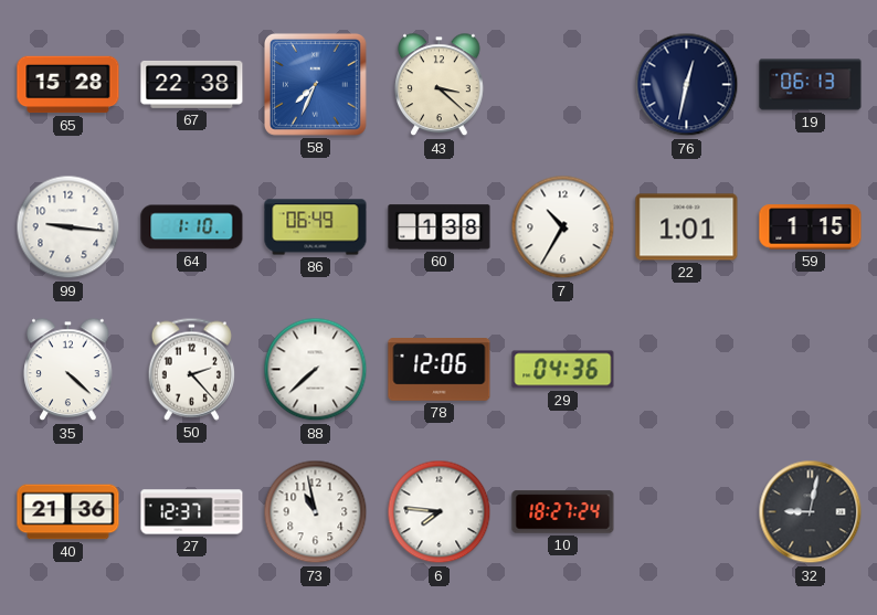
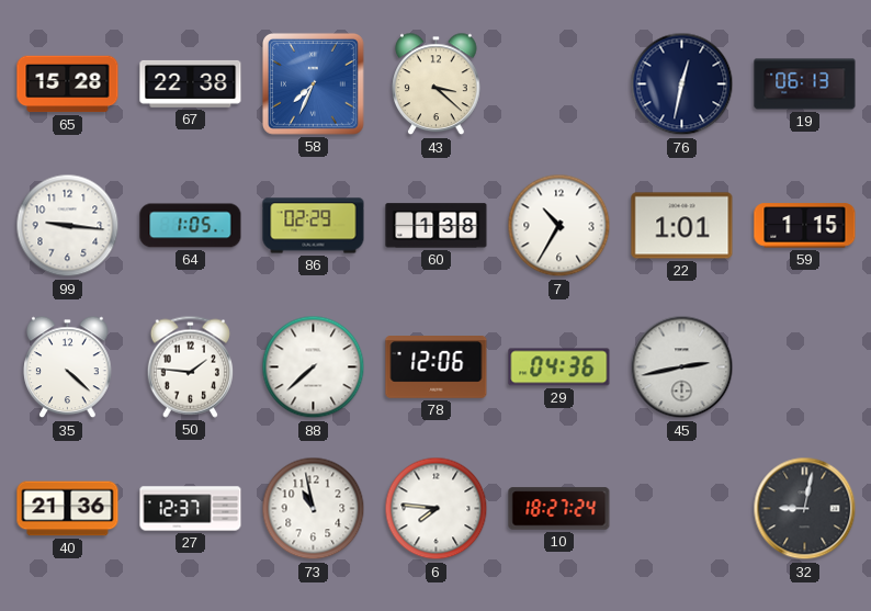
64: 1:10 -> 1:05
86: 06:49 -> 02:29
50: 2:23 -> 1:46
45: none -> 2:43
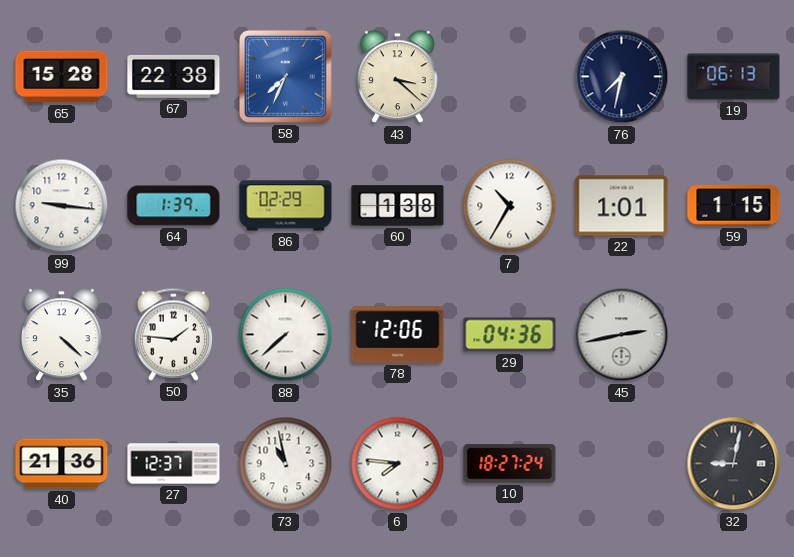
76: 12:32 -> 7:32
64: 1:05 -> 1:39
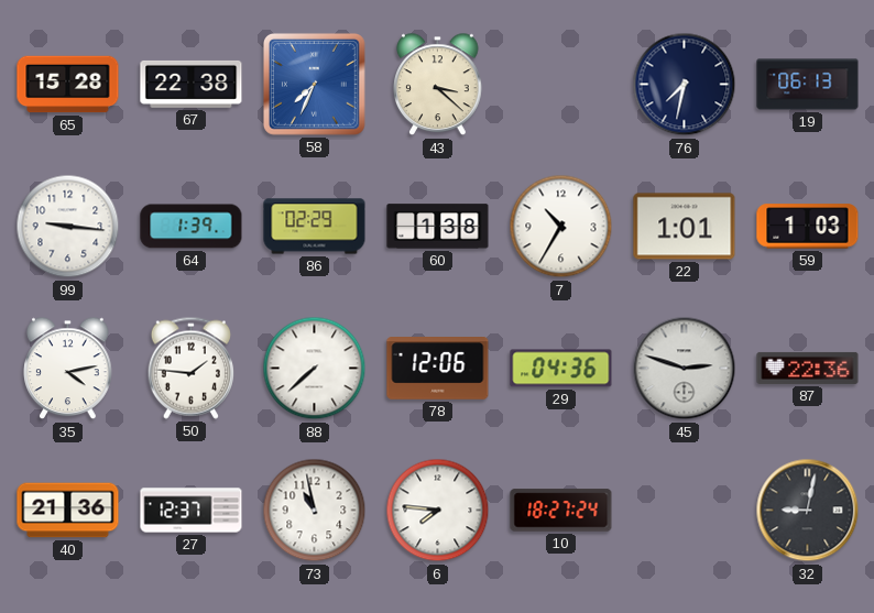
59: 1:15 -> 1:03
35: 4:22 -> 4:13
45: 2:43 -> 2:48
87: none -> 22:36
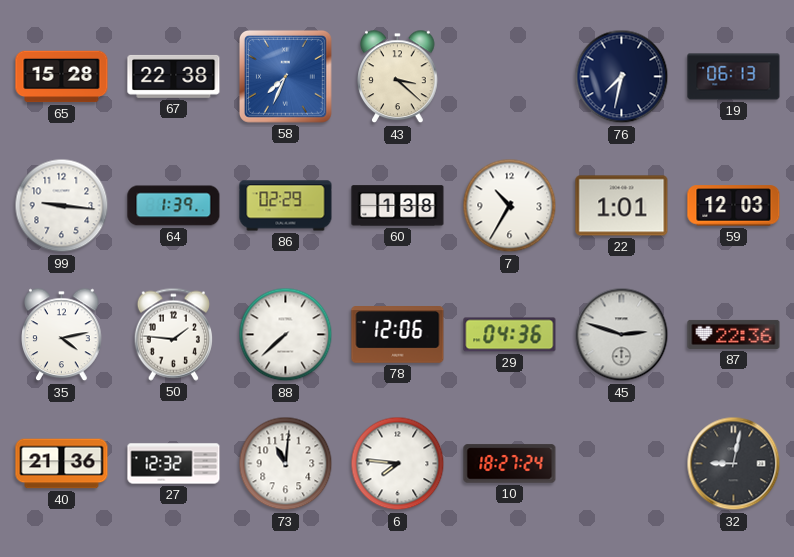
59: 1:03 -> 12:03
27: 12:37 -> 12:32
73: 10:58 -> 11:01
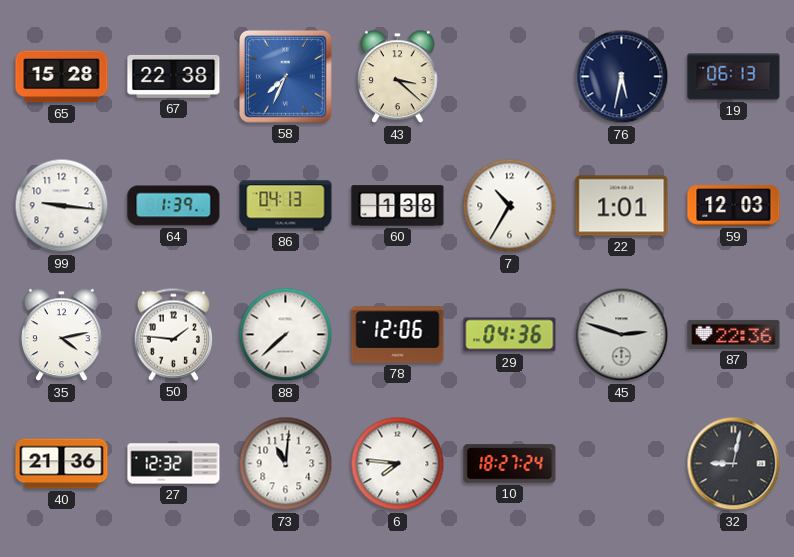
76: 7:32 -> 5:32
86: 02:29 -> 04:13
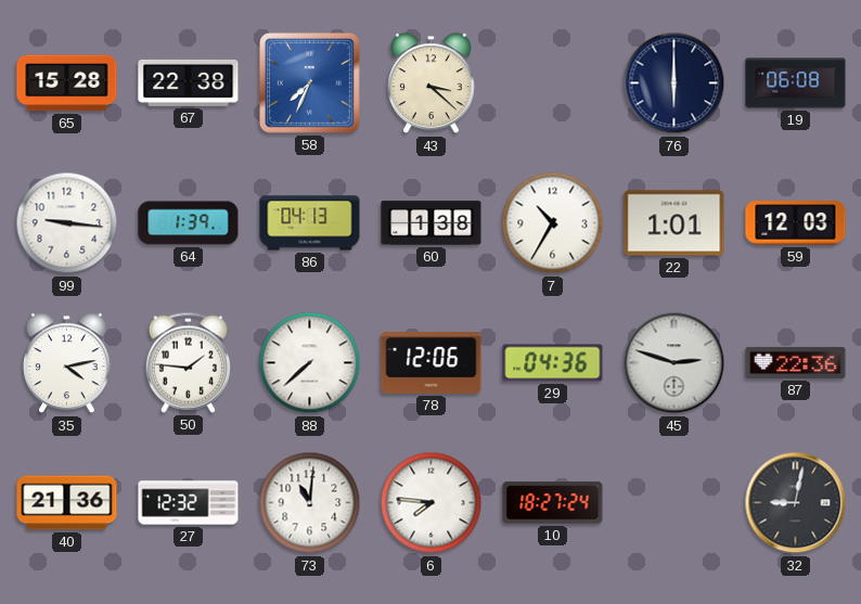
76: 5:32 -> 6:00
19: 06:13 -> 06:08
